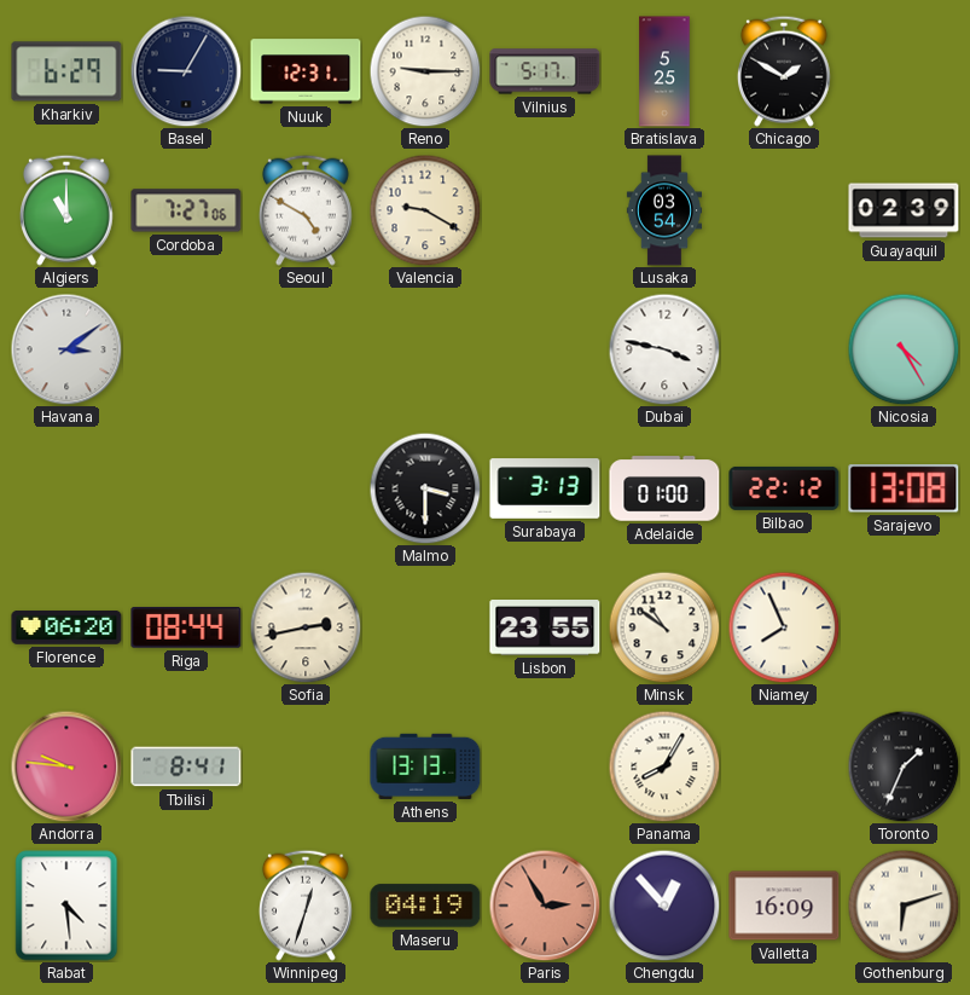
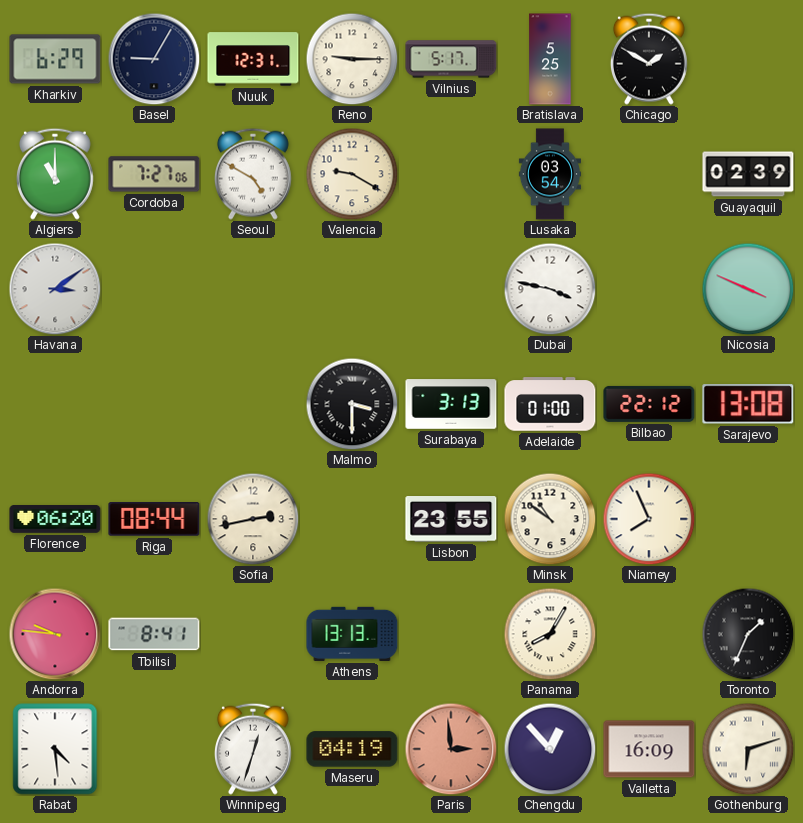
Nicosia: 4:25 -> 3:49
Paris: 2:55 -> 2:59
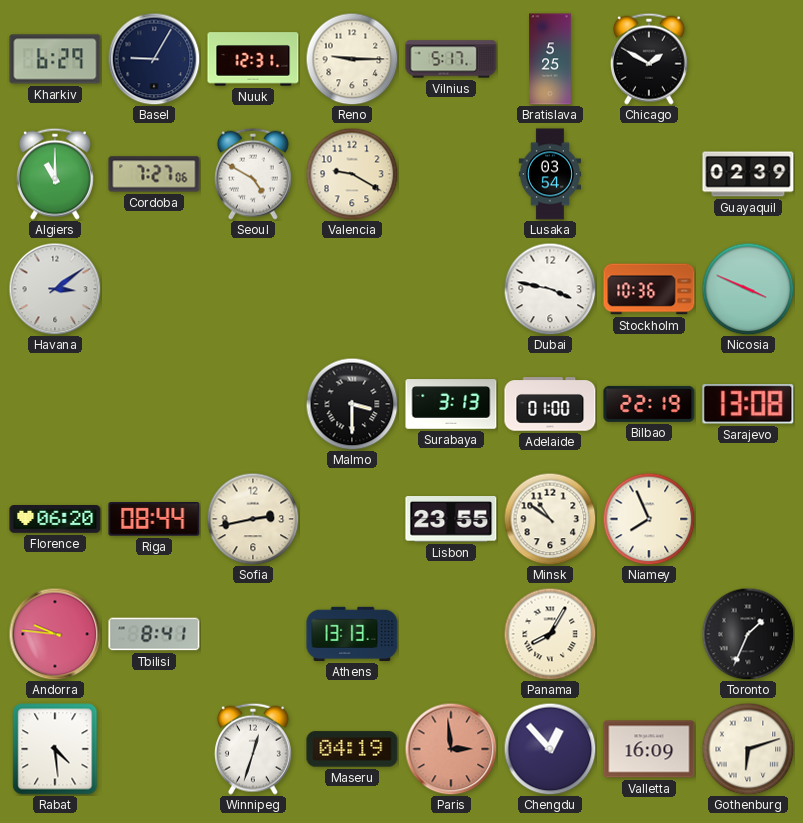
Stockholm: none -> 10:36
Bilbao: 22:12 -> 22:19
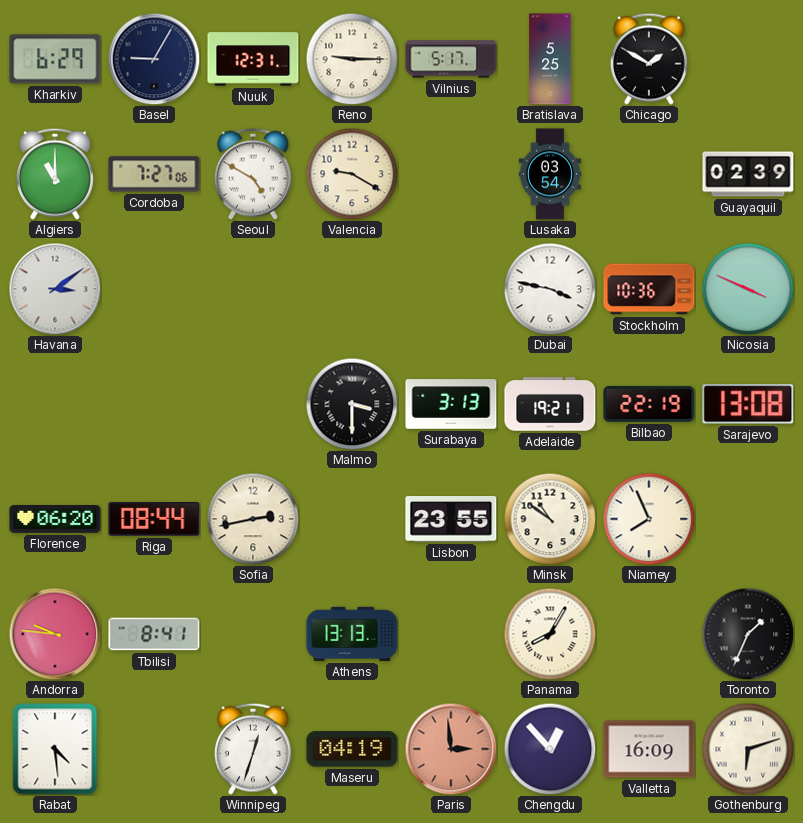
Adelaide: 01:00 -> 19:21
